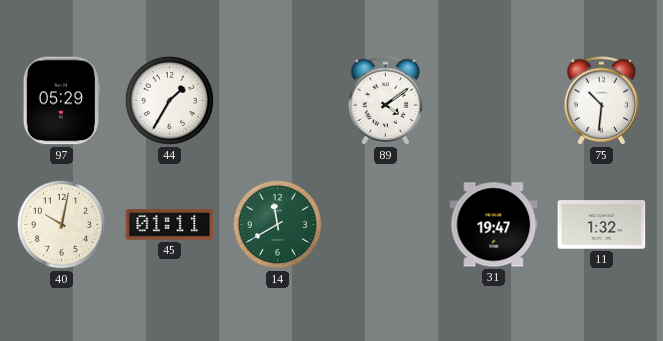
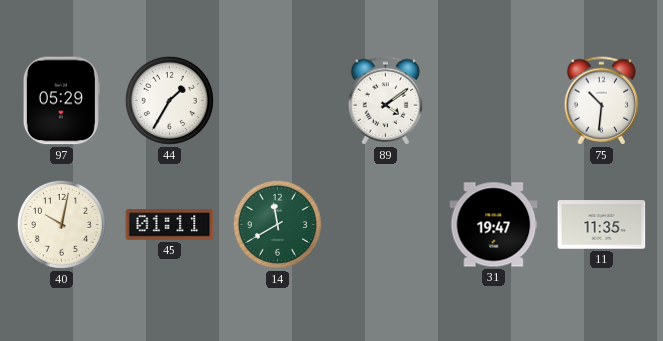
11: 1:32 -> 11:35
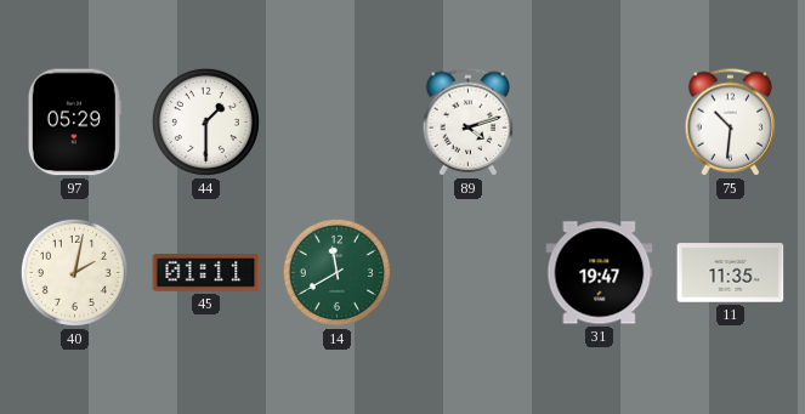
44: 1:35 -> 1:30
89: 4:09 -> 4:12
40: 10:02 -> 2:02
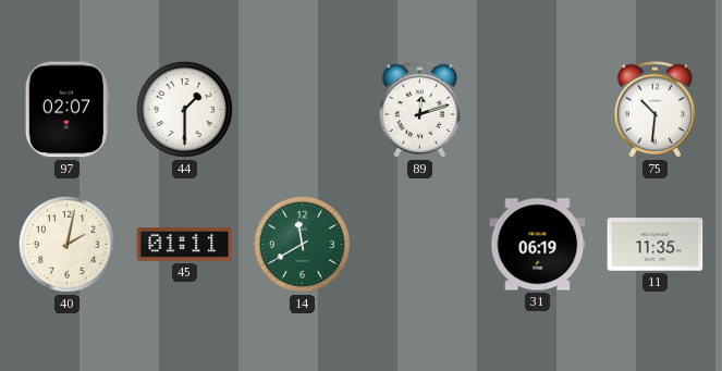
97: 05:29 -> 02:07
89: 4:12 -> 12:12
31: 19:47 -> 06:19
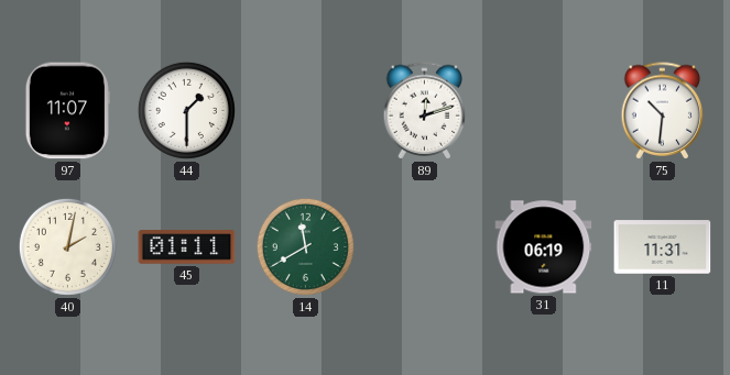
97: 02:07 -> 11:07
11: 11:35 -> 11:31
